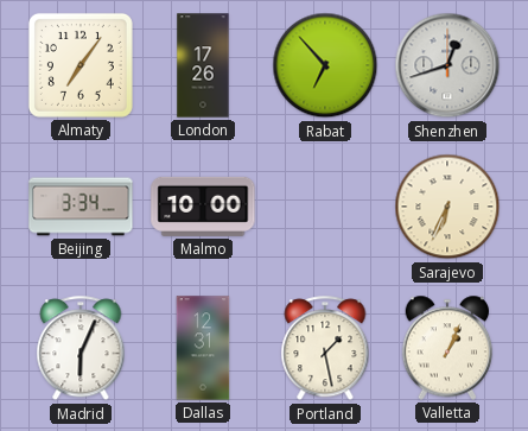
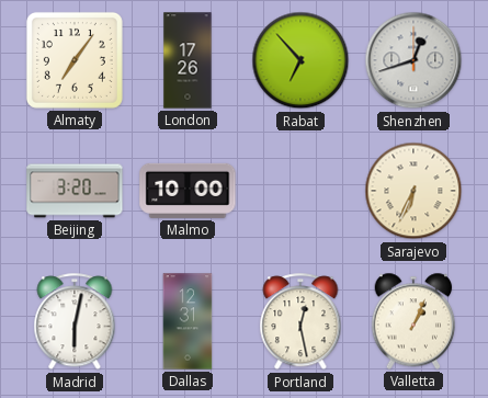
Beijing: 3:34 -> 3:20
Madrid: 6:04 -> 6:02
Portland: 1:28 -> 12:28
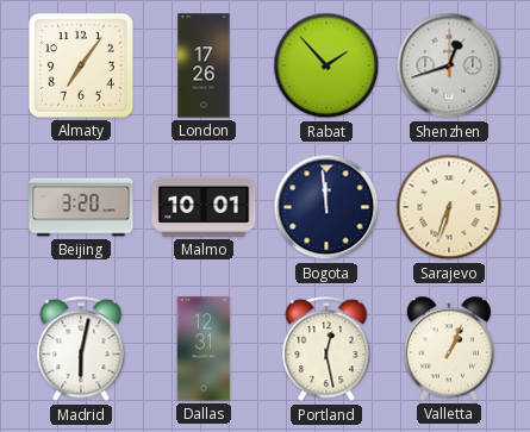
Rabat: 6:53 -> 1:53
Malmo: 10:00 -> 10:01
Bogota: none -> 11:59
Sarajevo: 6:34 -> 6:33
